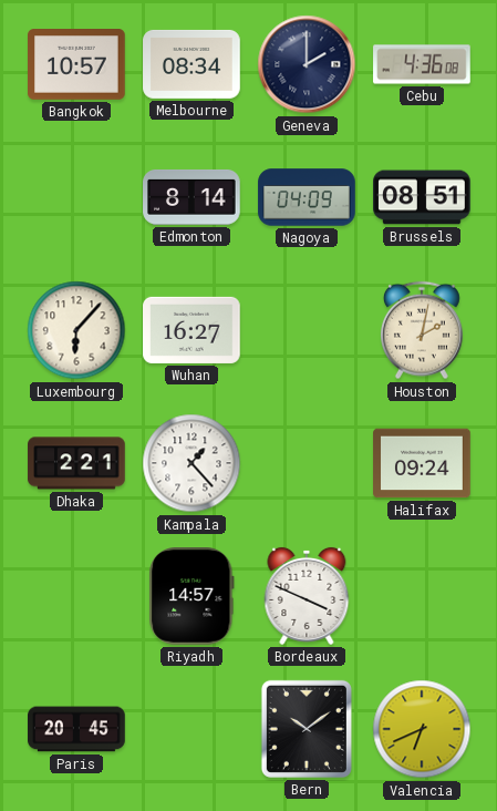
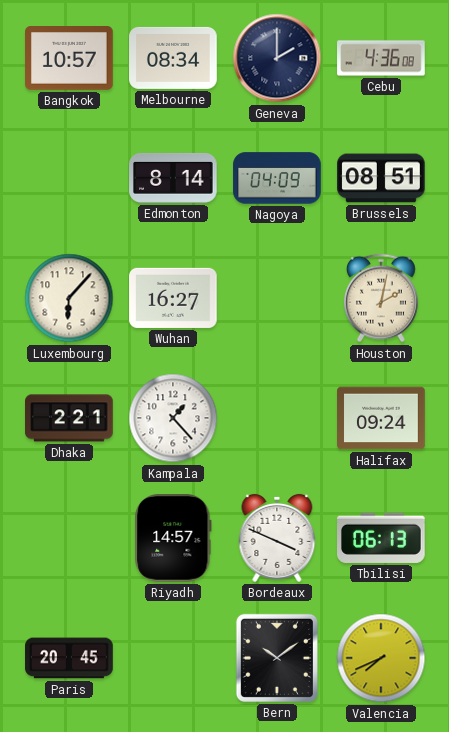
Tbilisi: none -> 06:13
Valencia: 6:41 -> 7:41
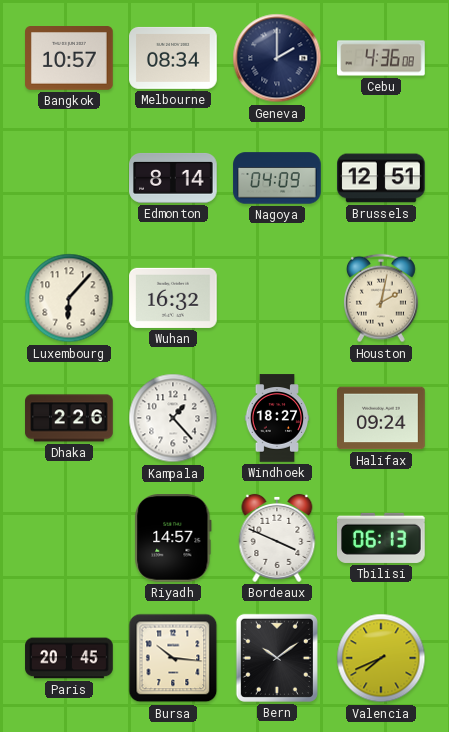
Brussels: 08:51 -> 12:51
Wuhan: 16:27 -> 16:32
Dhaka: 2:21 -> 2:26
Windhoek: none -> 18:27
Bursa: none -> 10:16
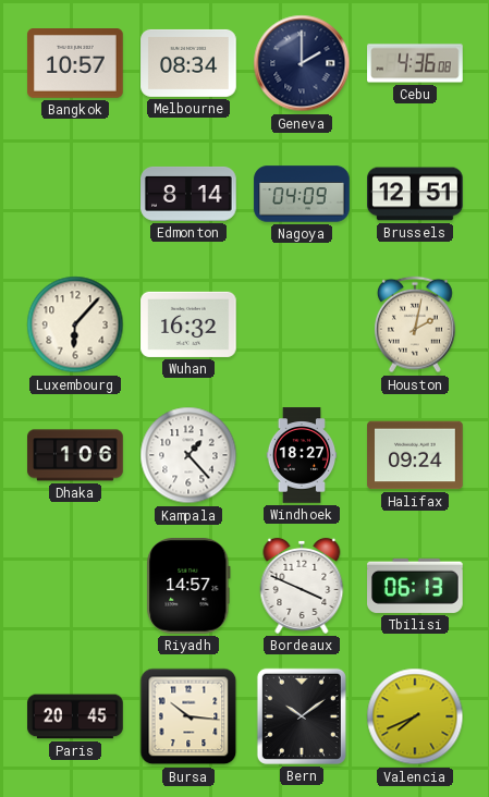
Dhaka: 2:26 -> 1:06
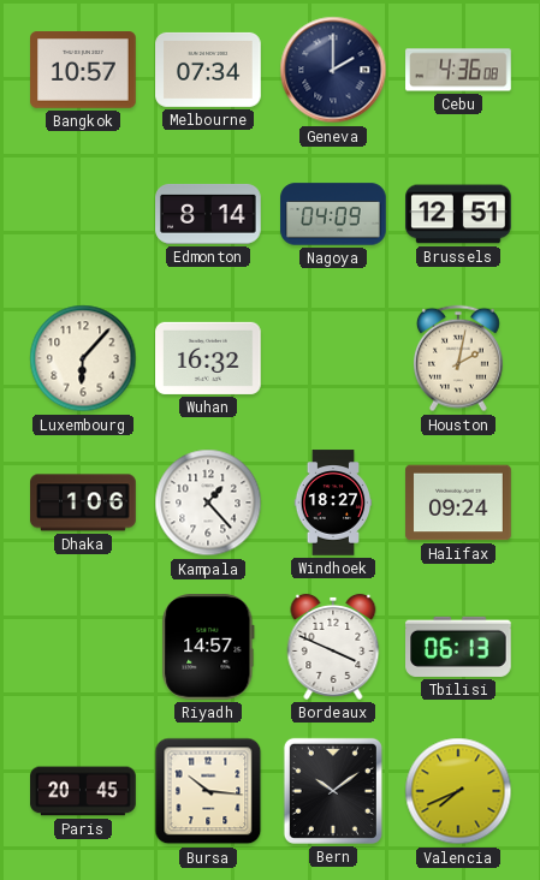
Melbourne: 08:34 -> 07:34
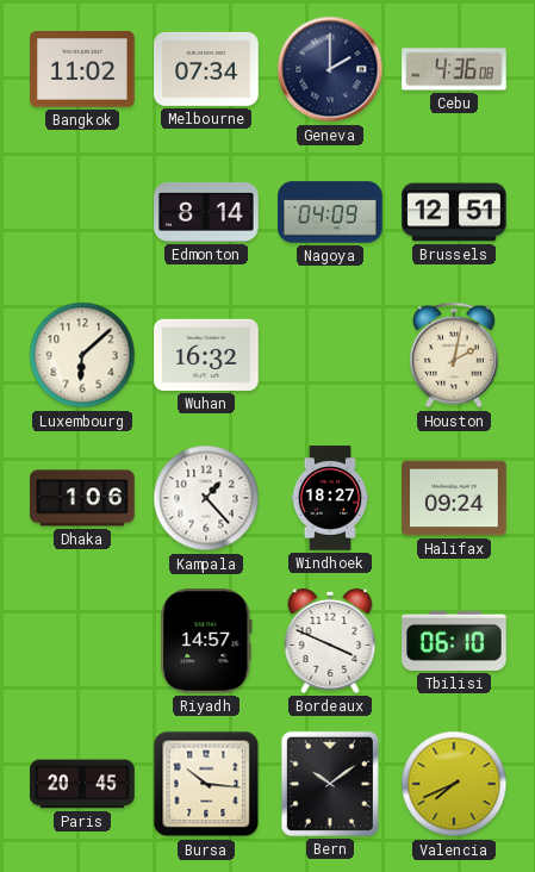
Bangkok: 10:57 -> 11:02
Luxembourg: 6:07 -> 6:08
Tbilisi: 06:13 -> 06:10
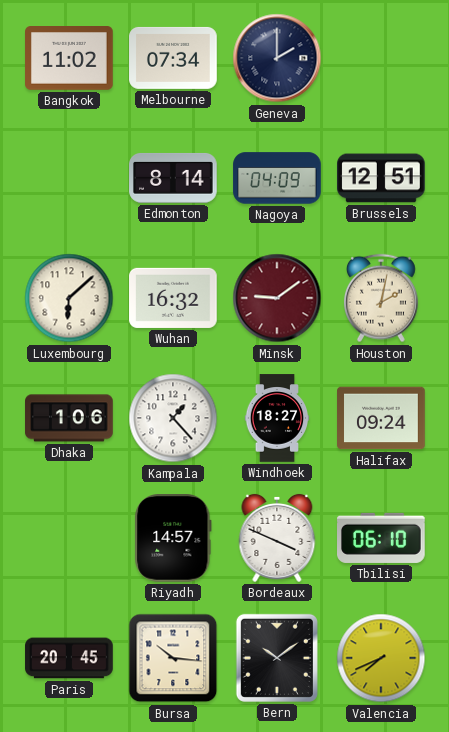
Cebu: 4:36 -> none
Minsk: none -> 9:09
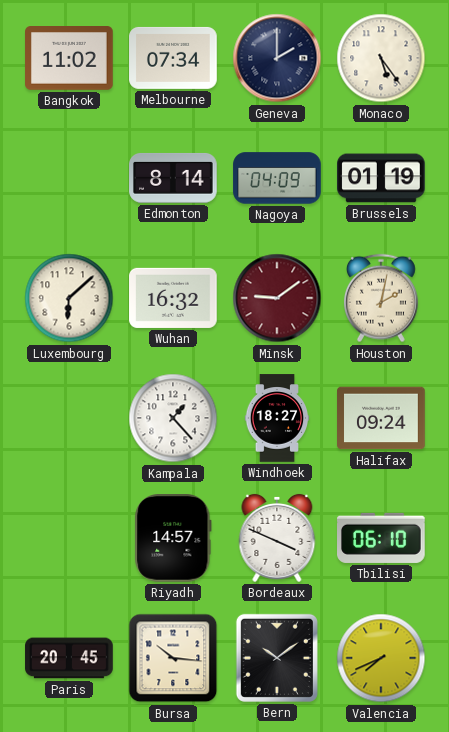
Monaco: none -> 5:24
Brussels: 12:51 -> 01:19
Dhaka: 1:06 -> none
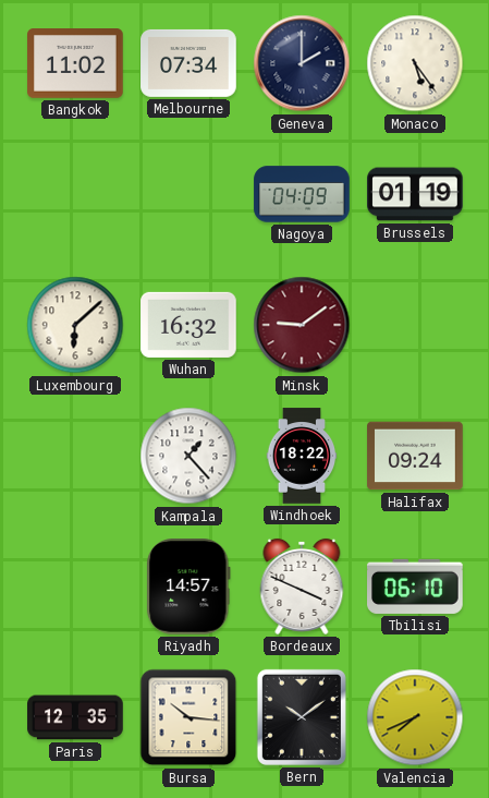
Edmonton: 8:14 -> none
Houston: 2:02 -> none
Windhoek: 18:27 -> 18:22
Paris: 20:45 -> 12:35
